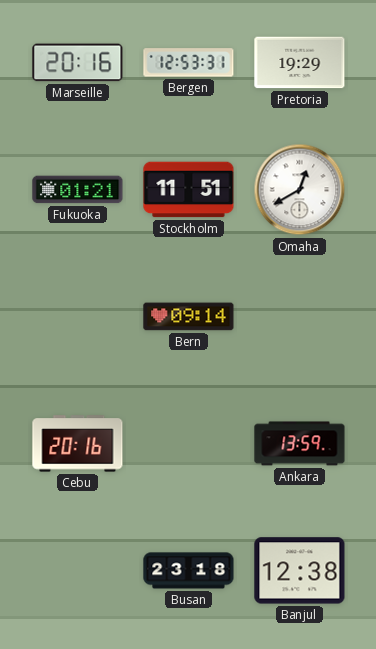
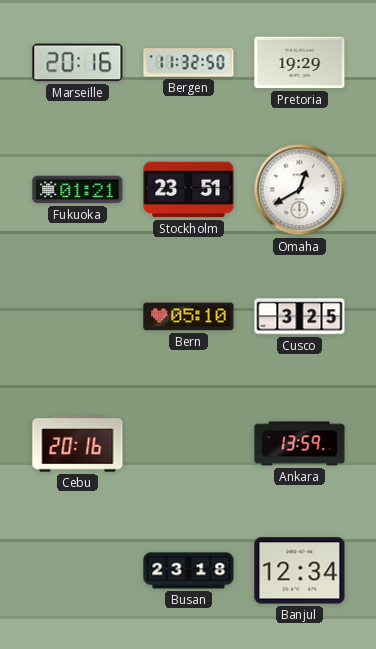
Bergen: 12:53 -> 11:32
Stockholm: 11:51 -> 23:51
Bern: 09:14 -> 05:10
Cusco: none -> 3:25
Banjul: 12:38 -> 12:34
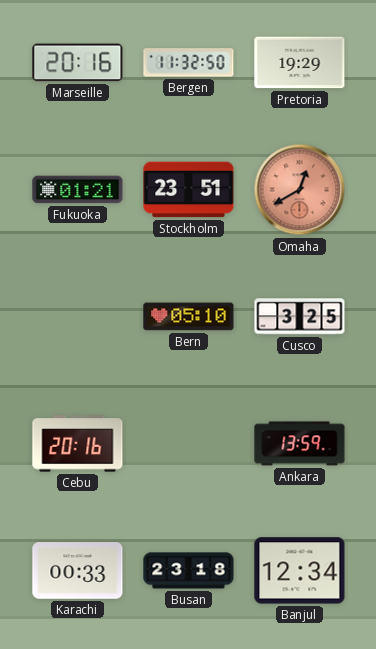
Omaha dial: white -> salmon
Karachi: none -> 00:33
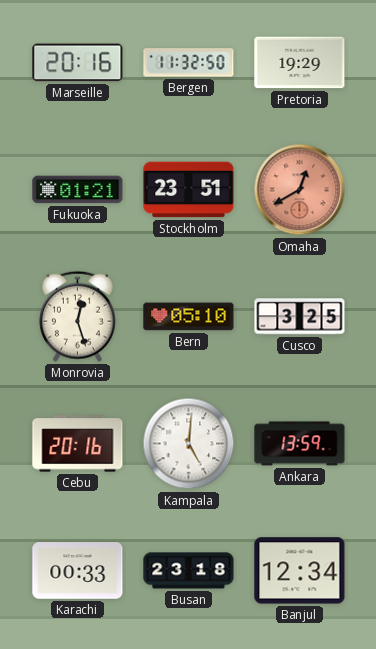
Monrovia: none -> 12:27
Kampala: none -> 5:01
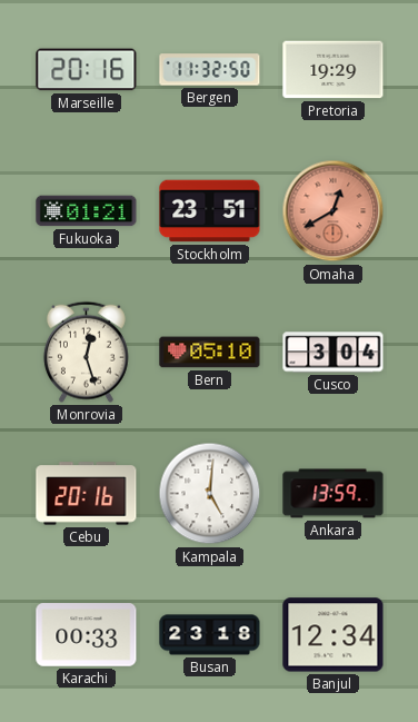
Cusco: 3:25 -> 3:04
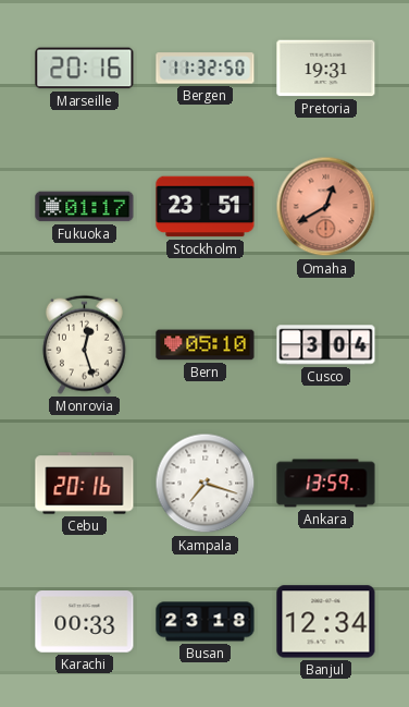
Pretoria: 19:29 -> 19:31
Fukuoka: 01:21 -> 01:17
Kampala: 5:01 -> 7:18
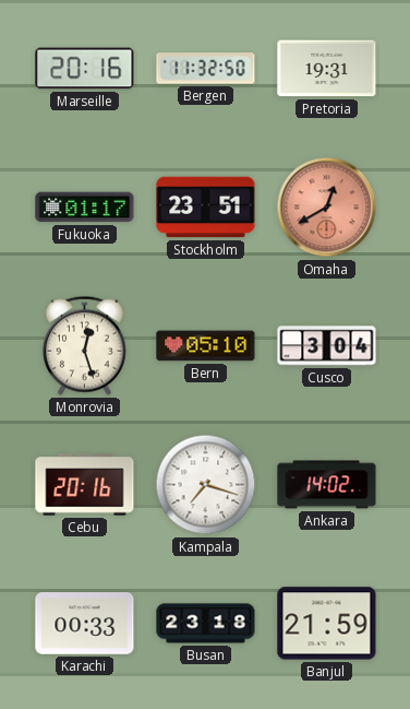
Ankara: 13:59 -> 14:02
Banjul: 12:34 -> 21:59
